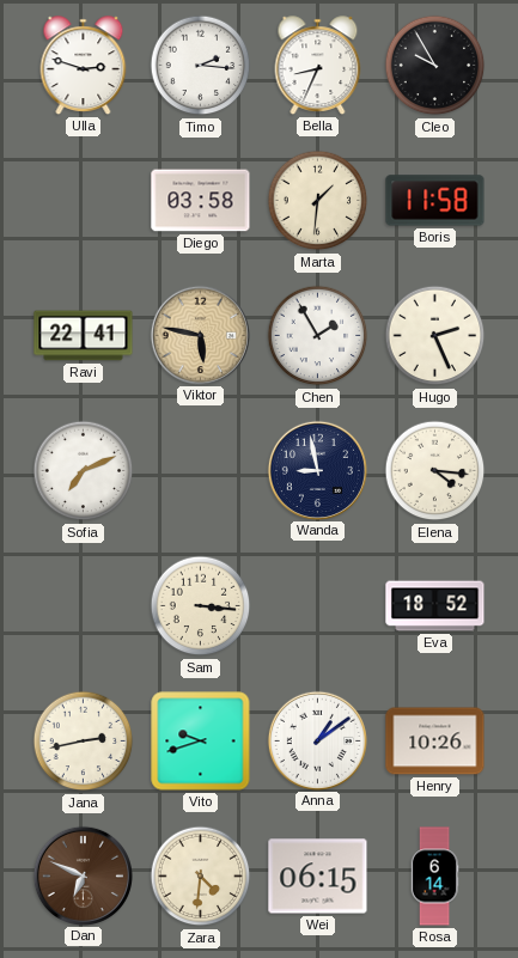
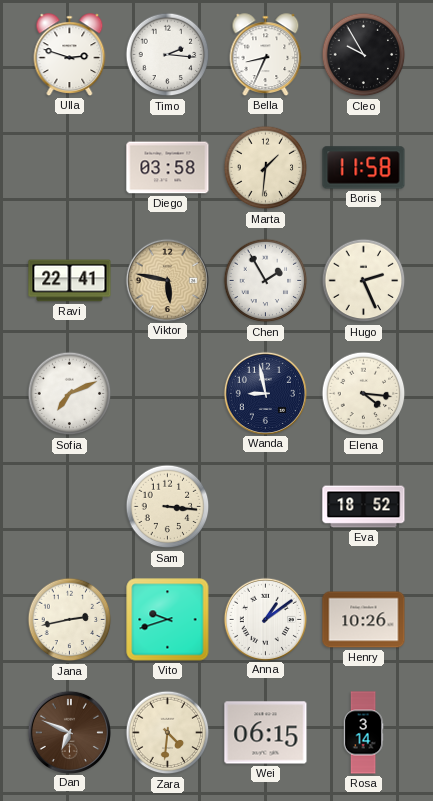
Rosa: 6:14 -> 3:14
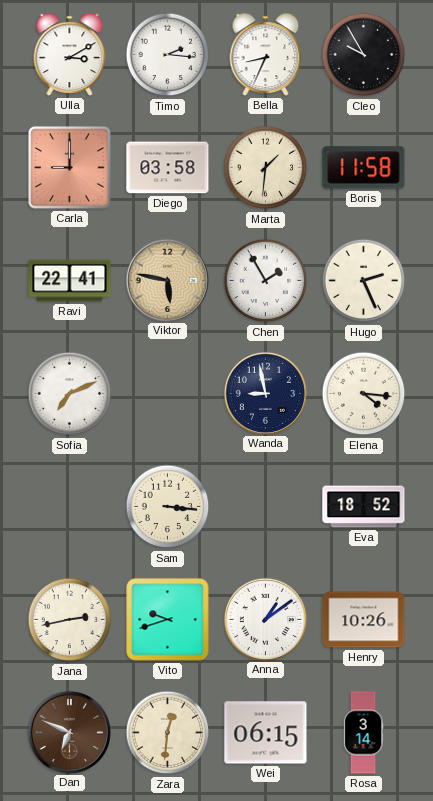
Ulla: 2:48 -> 3:10
Carla: none -> 9:00
Zara: 4:31 -> 12:31
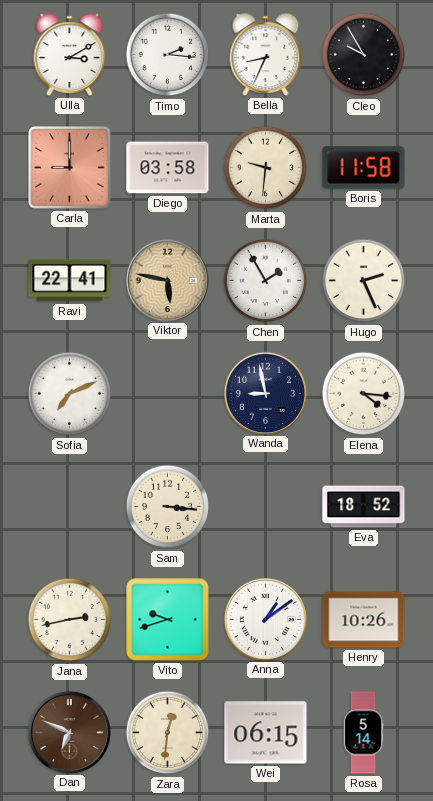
Marta: 1:31 -> 9:31
Rosa: 3:14 -> 5:14
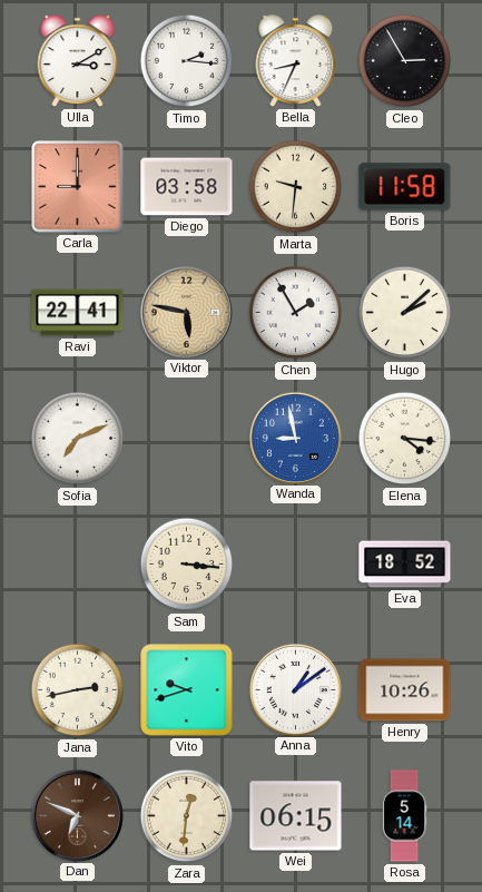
Cleo: 9:55 -> 2:55
Hugo: 2:26 -> 2:08
Wanda dial: navy -> blue
